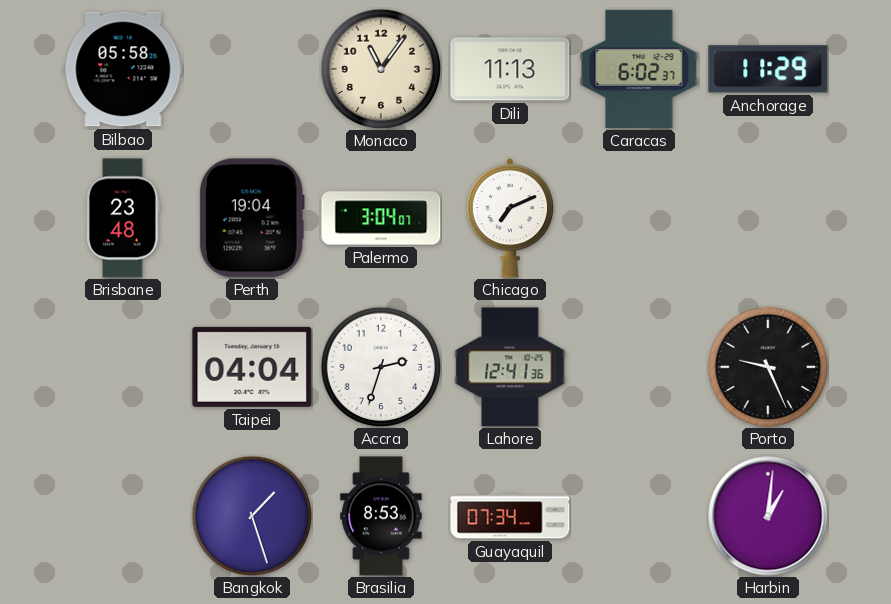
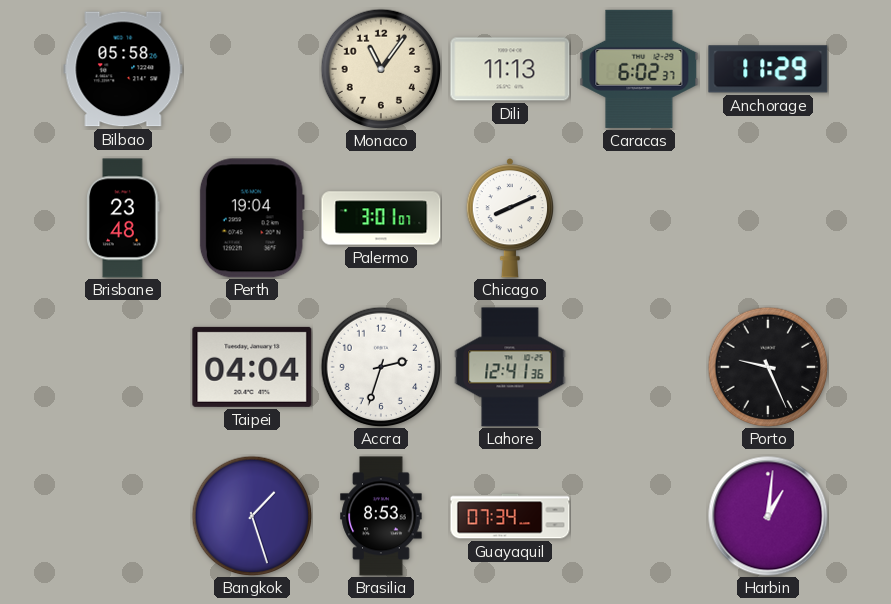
Palermo: 3:04 -> 3:01
Chicago: 7:11 -> 8:11
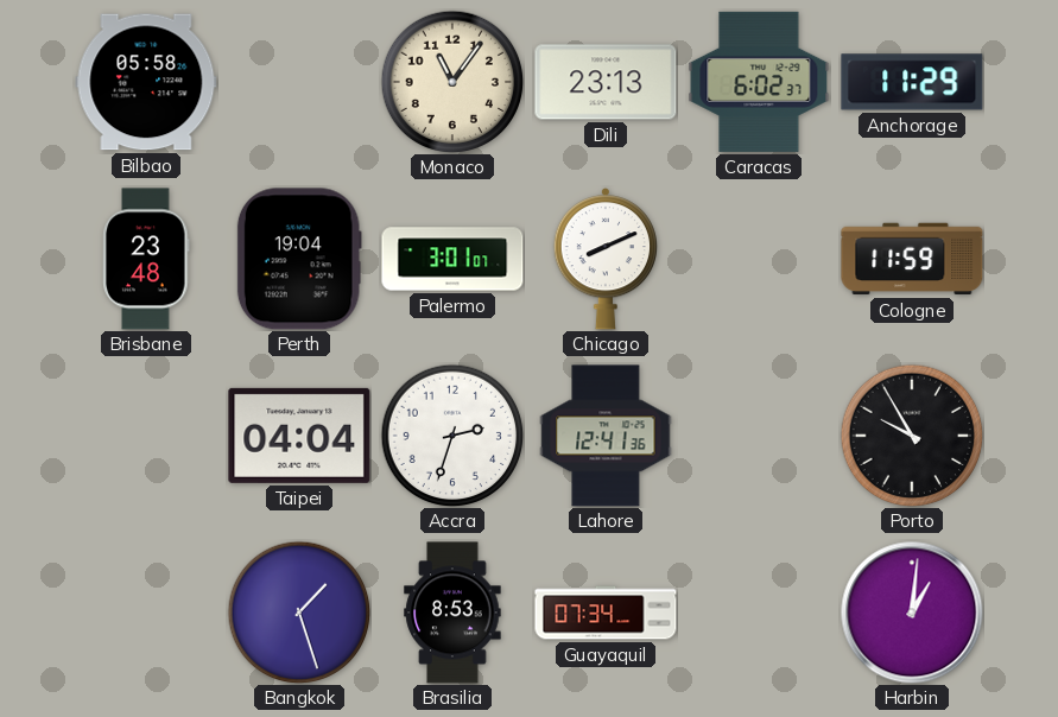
Dili: 11:13 -> 23:13
Cologne: none -> 11:59
Porto: 9:26 -> 9:55
